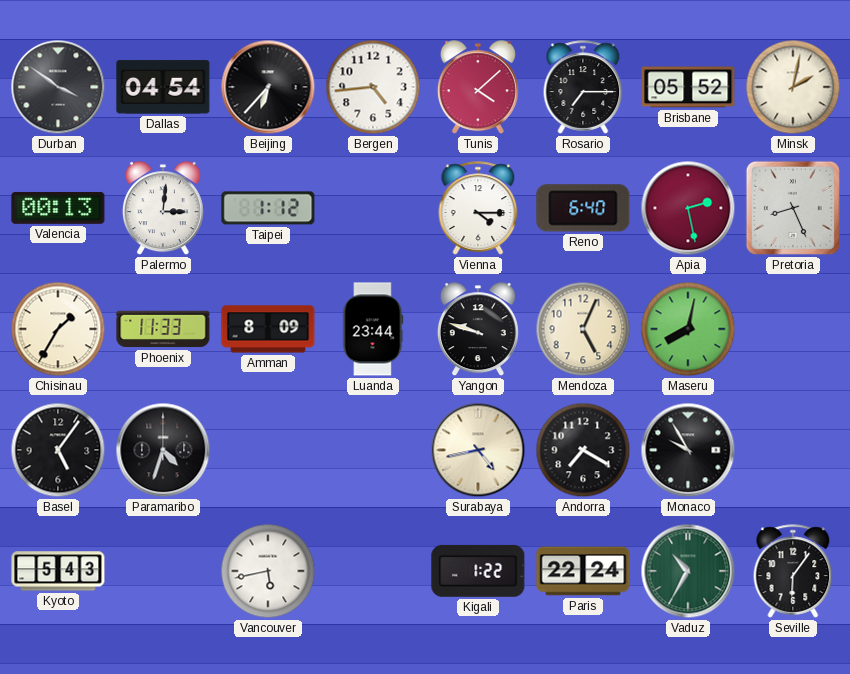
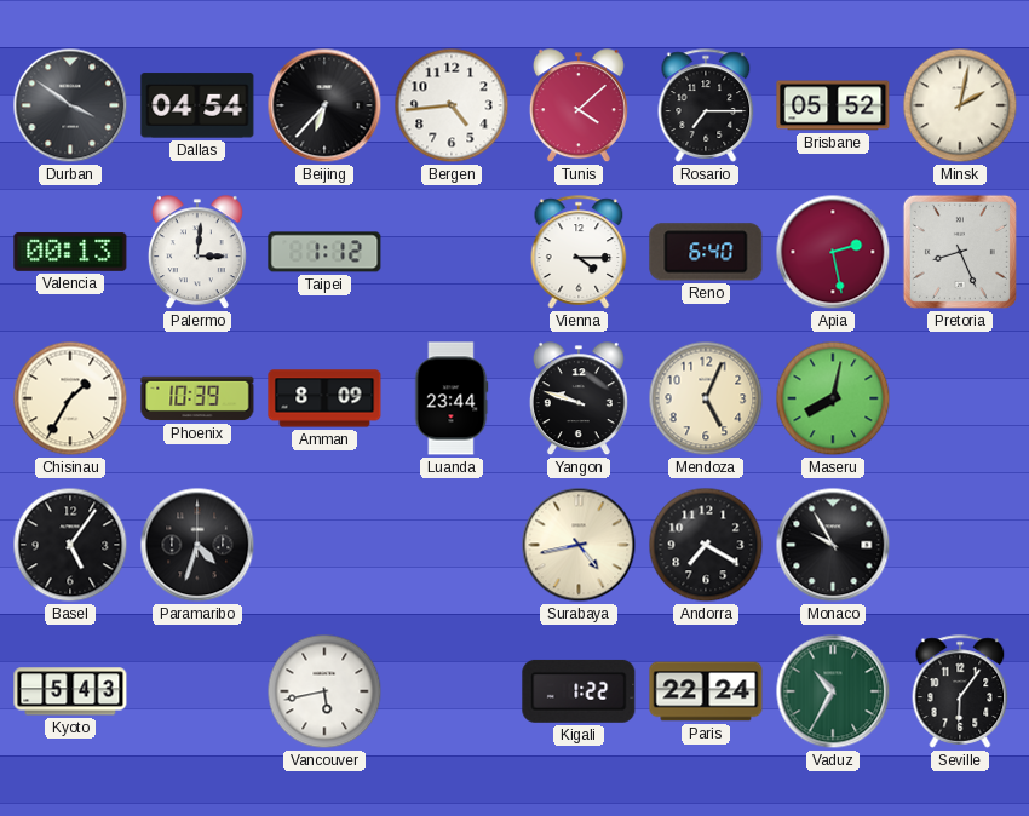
Phoenix: 11:33 -> 10:39
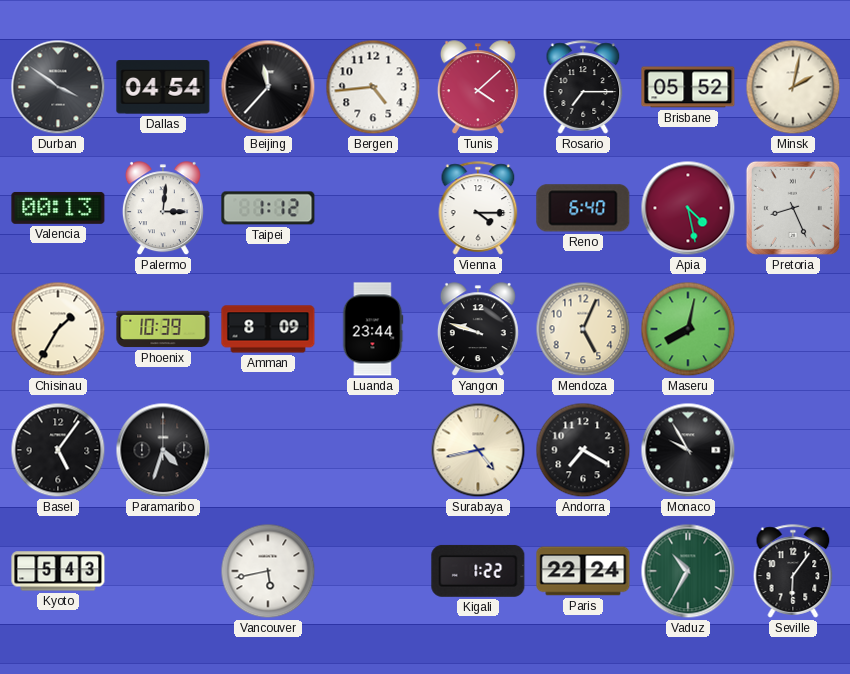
Beijing: 6:37 -> 11:37
Apia: 2:28 -> 4:28
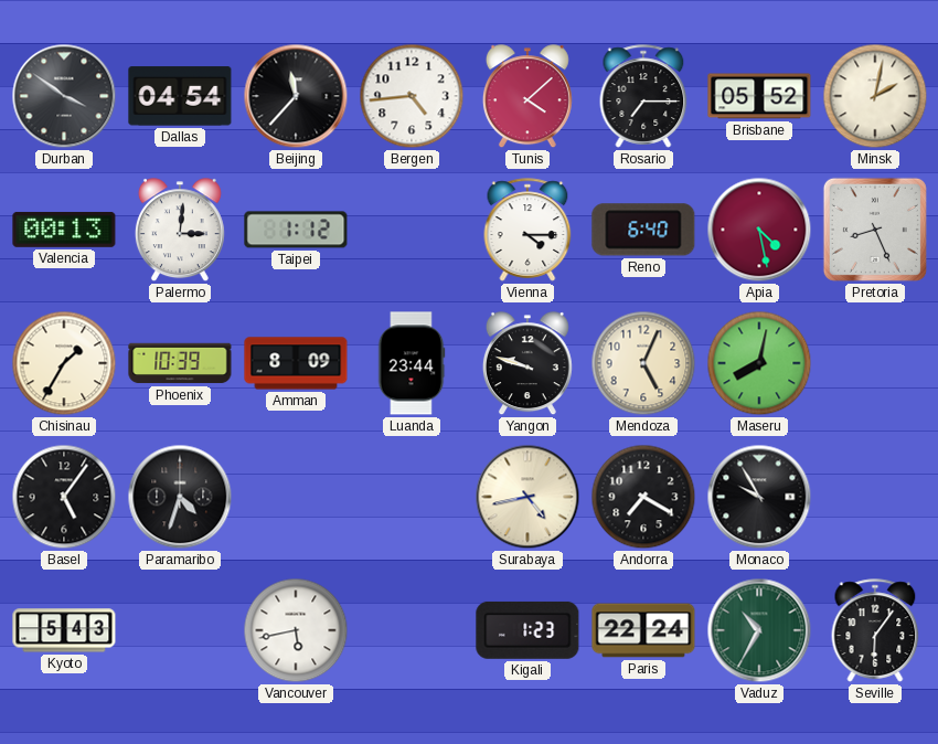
Kigali: 1:22 -> 1:23
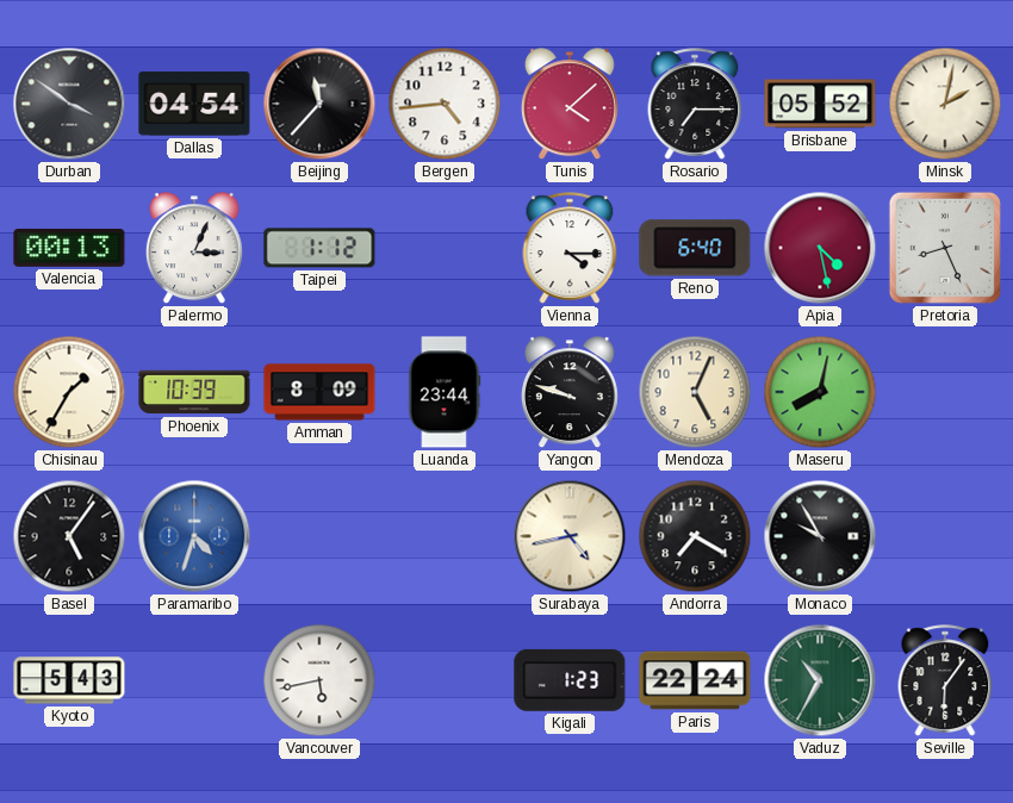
Palermo: 3:01 -> 3:04
Paramaribo dial: black -> blue
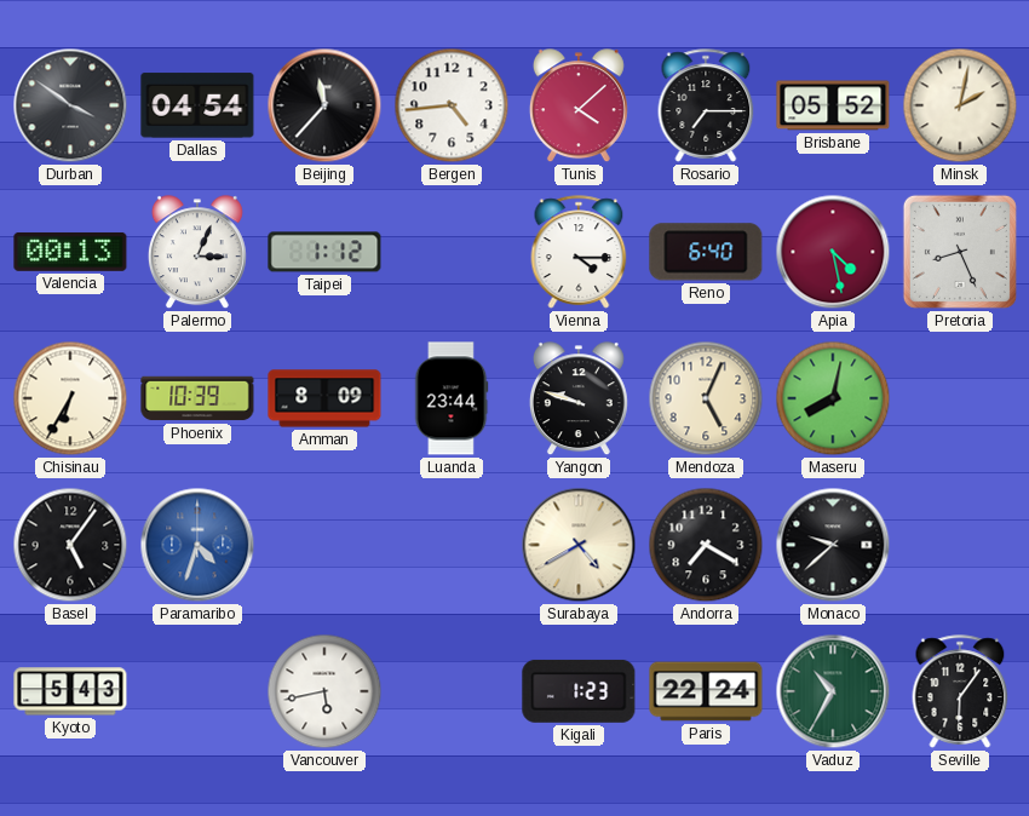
Chisinau: 1:35 -> 6:35
Surabaya: 4:43 -> 4:40
Monaco: 9:55 -> 9:38
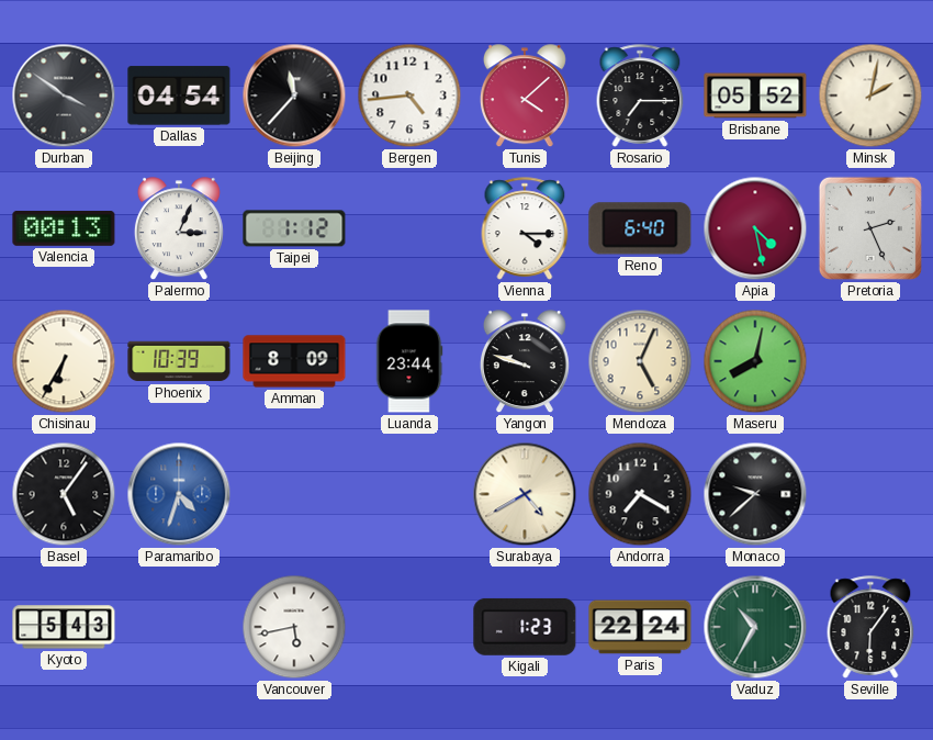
Pretoria: 8:26 -> 2:26
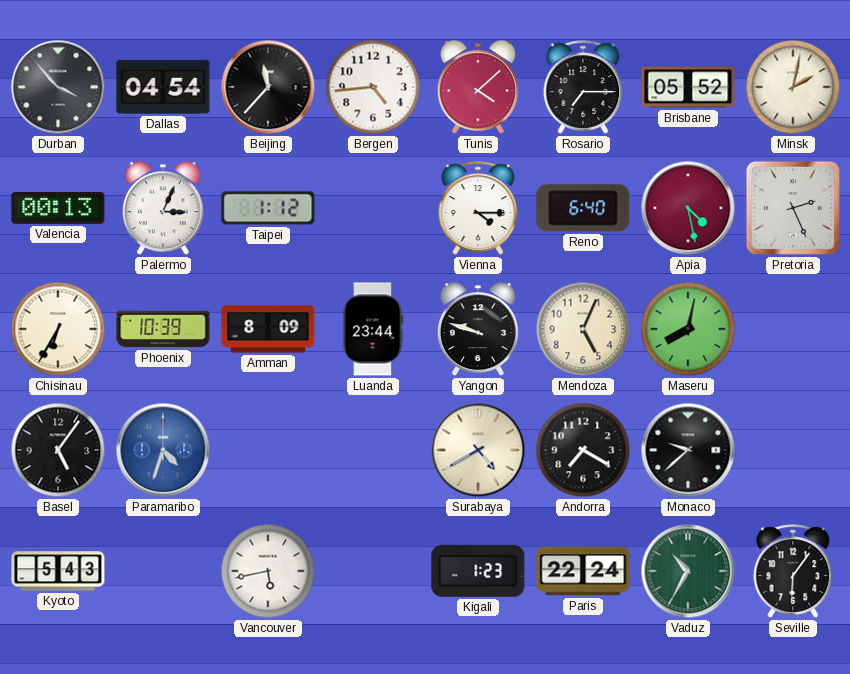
Durban: 3:51 -> 3:53
